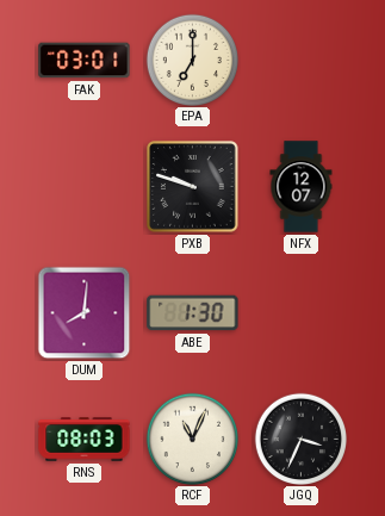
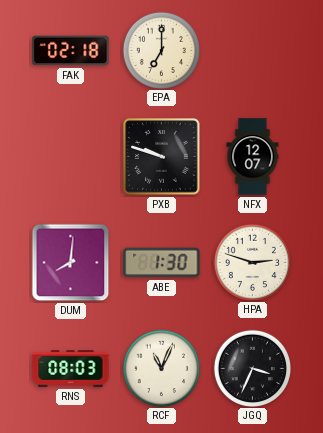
FAK: 03:01 -> 02:18
HPA: none -> 2:48
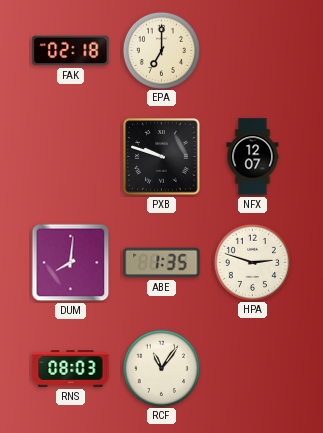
ABE: 1:30 -> 1:35
RCF: 11:04 -> 11:06
JGQ: 3:34 -> none
